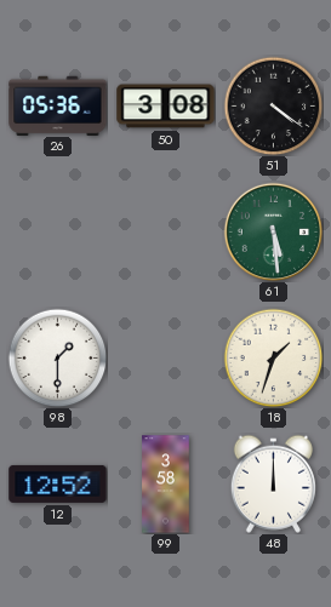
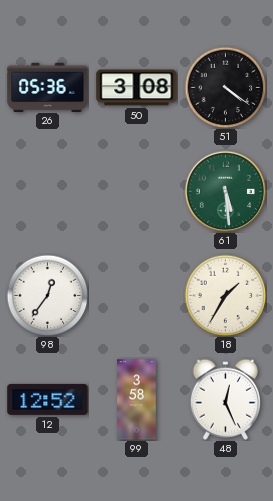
98: 1:30 -> 12:36
18: 1:33 -> 1:35
48: 12:00 -> 12:26
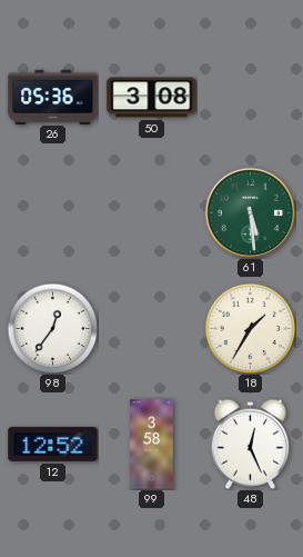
51: 4:21 -> none
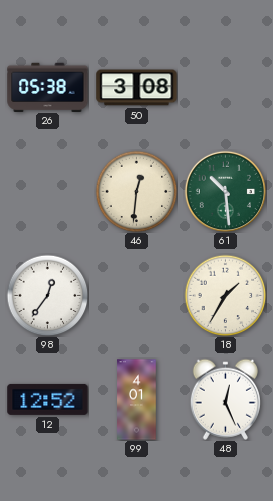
26: 05:36 -> 05:38
46: none -> 12:31
61: 5:29 -> 10:29
99: 3:58 -> 4:01
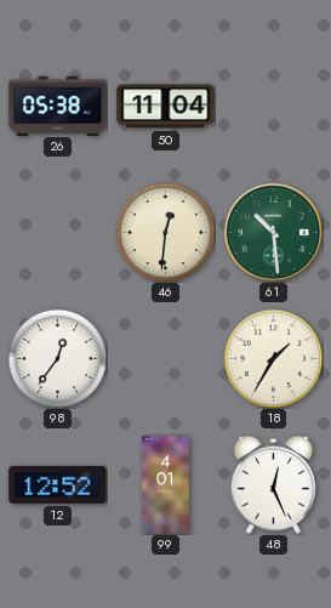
50: 3:08 -> 11:04
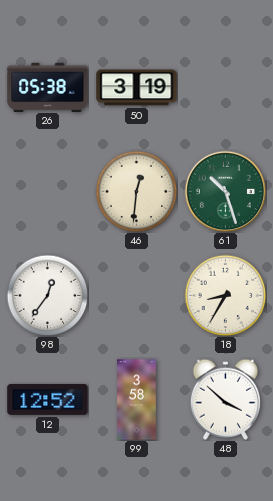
50: 11:04 -> 3:19
61: 10:29 -> 10:27
18: 1:35 -> 8:35
99: 4:01 -> 3:58
48: 12:26 -> 3:52
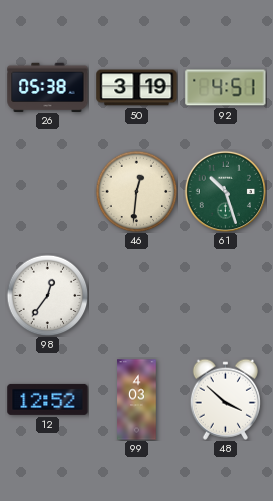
92: none -> 4:51
18: 8:35 -> none
99: 3:58 -> 4:03
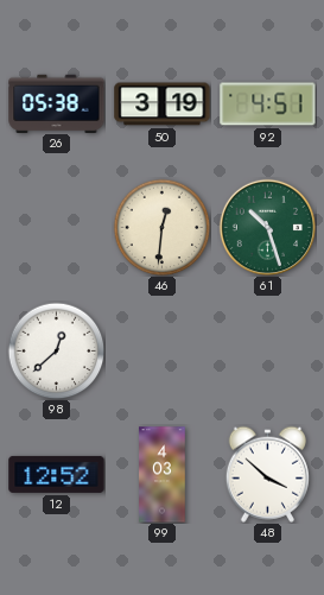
98: 12:36 -> 12:38
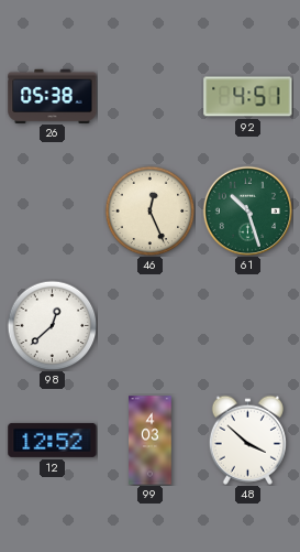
50: 3:19 -> none
46: 12:31 -> 12:26
